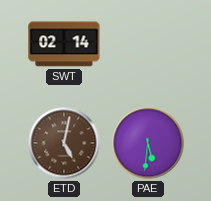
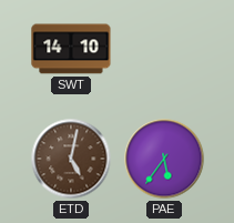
SWT: 02:14 -> 14:10
PAE: 5:31 -> 5:36
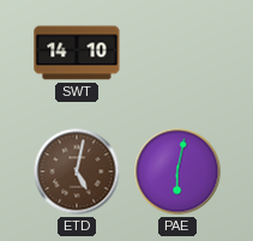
PAE: 5:36 -> 6:02
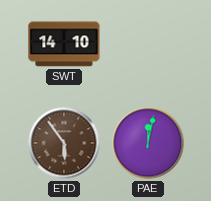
ETD: 5:02 -> 5:54
PAE: 6:02 -> 12:02
